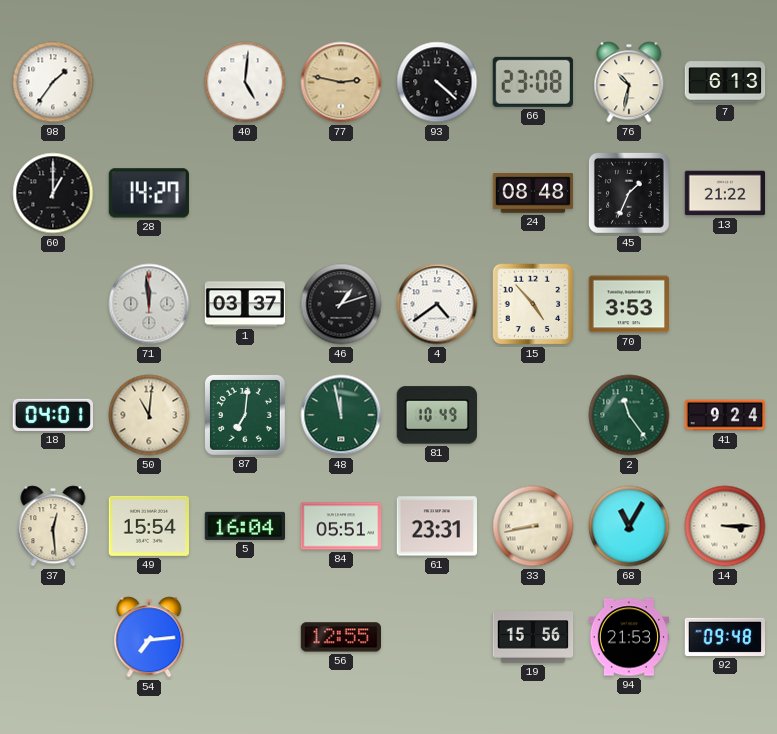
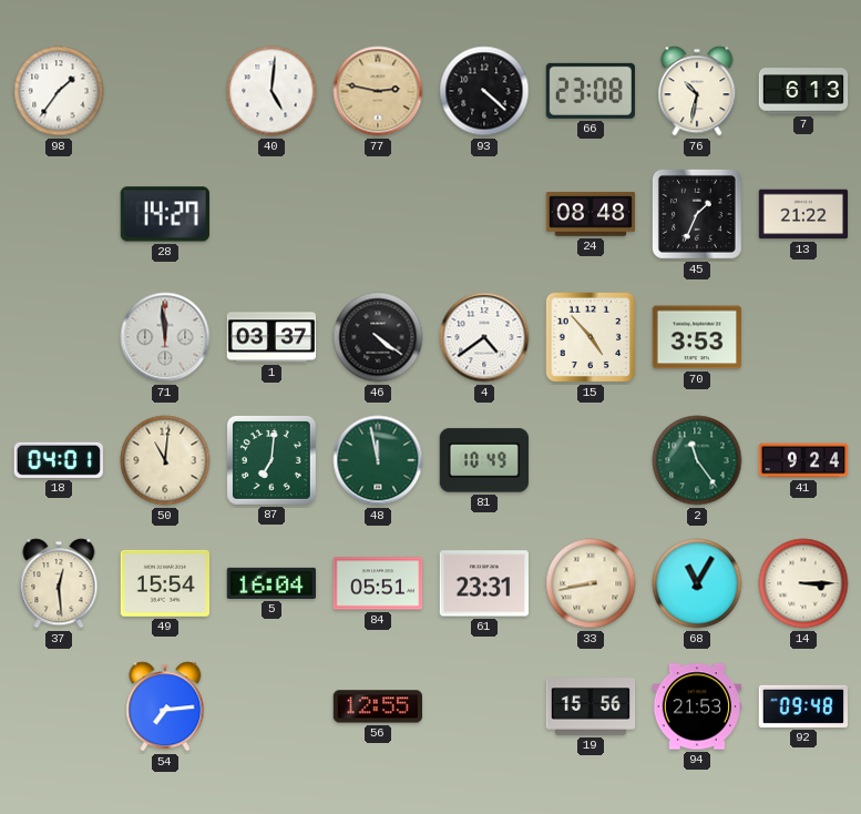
60: 1:00 -> none
46: 1:12 -> 4:21
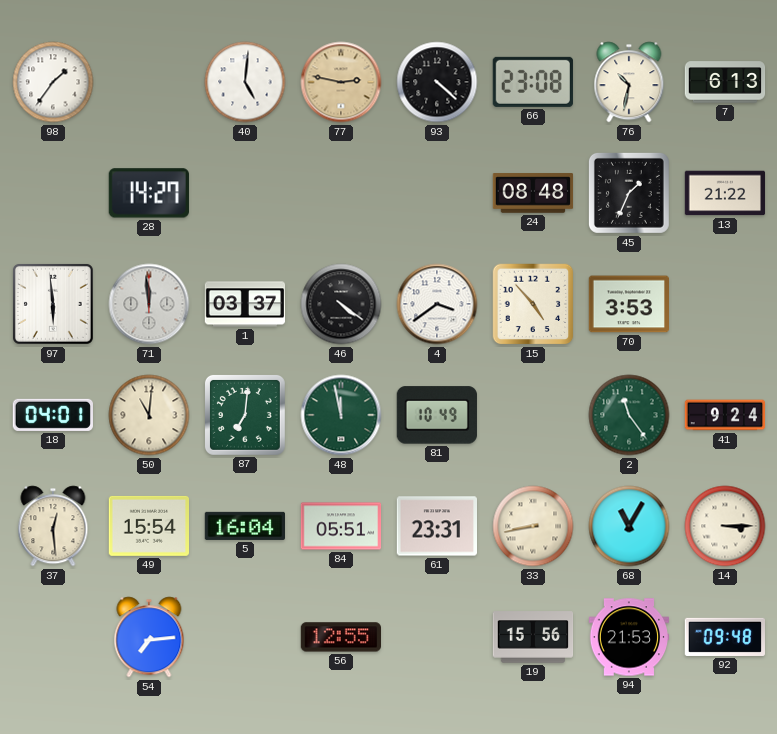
97: none -> 5:59
4: 4:39 -> 3:39
